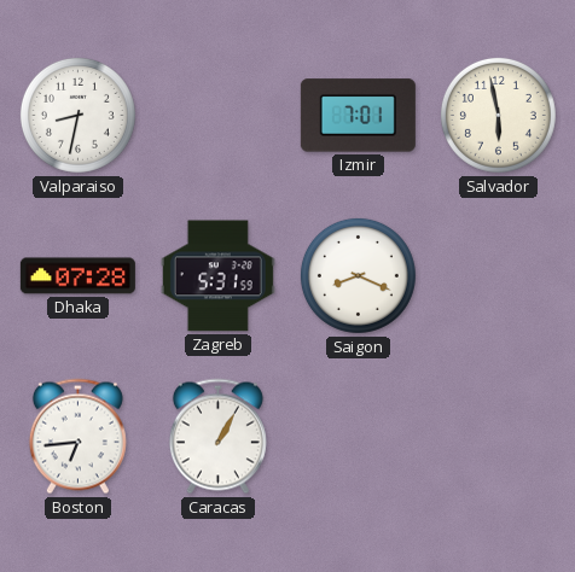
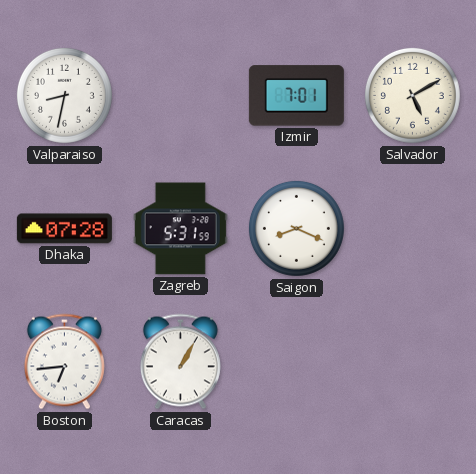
Salvador: 5:58 -> 5:10
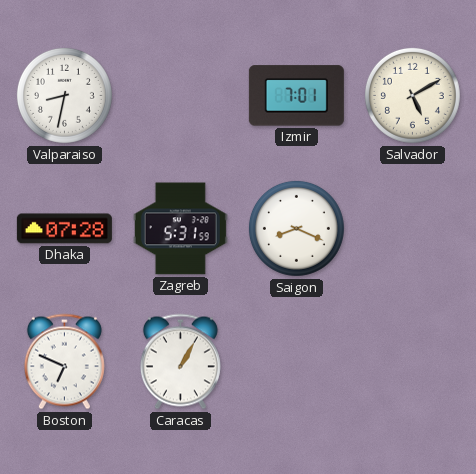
Boston: 6:44 -> 6:49
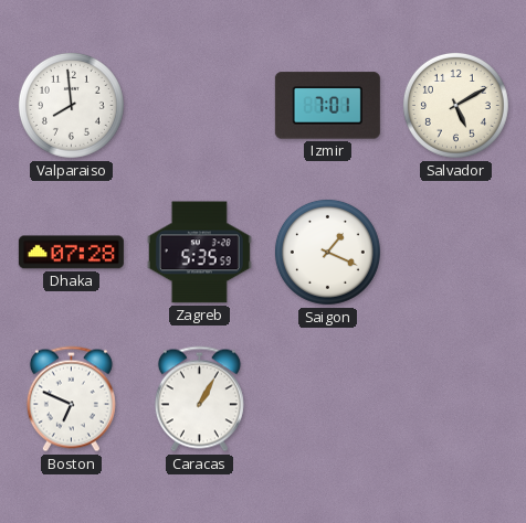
Valparaiso: 8:32 -> 7:59
Zagreb: 5:31 -> 5:35
Saigon: 8:19 -> 1:19
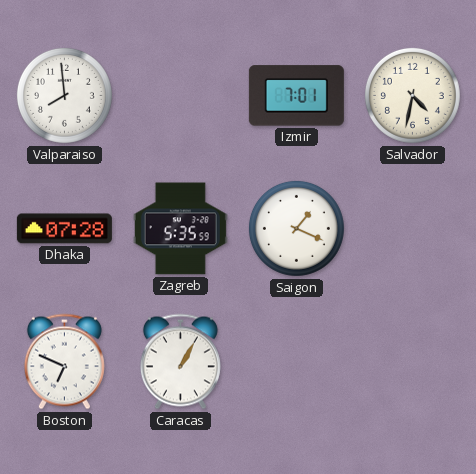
Salvador: 5:10 -> 4:32
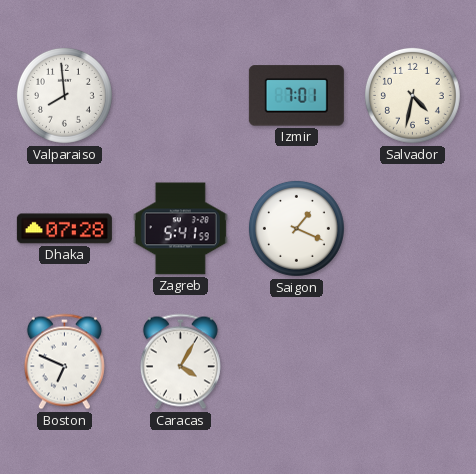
Zagreb: 5:35 -> 5:41
Caracas: 1:05 -> 4:05
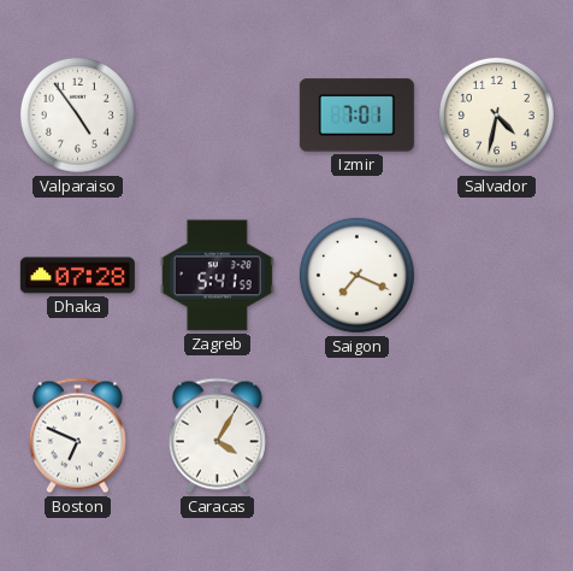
Valparaiso: 7:59 -> 4:54
Saigon: 1:19 -> 7:19
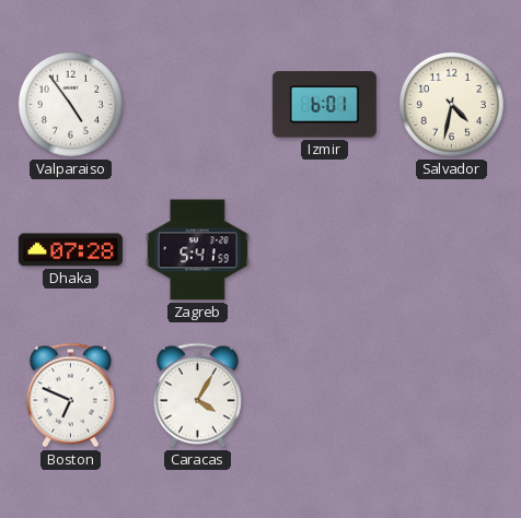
Izmir: 7:01 -> 6:01
Saigon: 7:19 -> none
